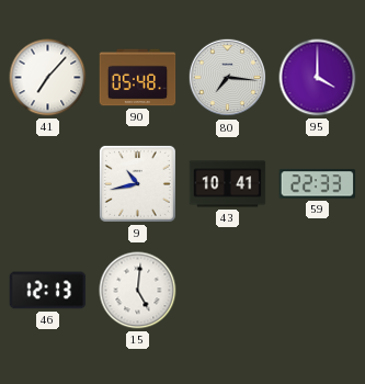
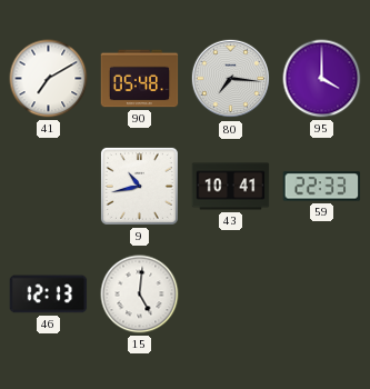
41: 7:07 -> 7:10
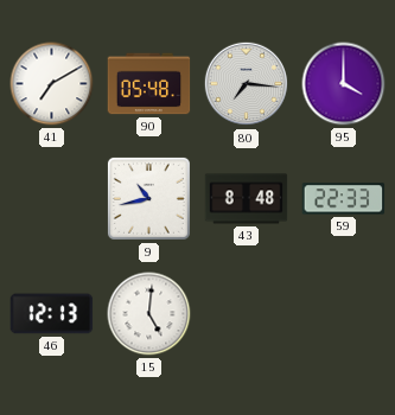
43: 10:41 -> 8:48
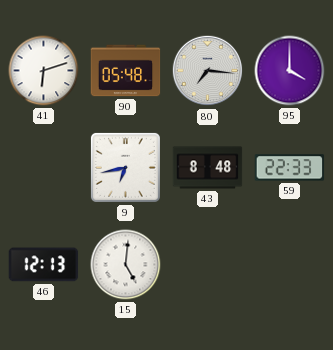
41: 7:10 -> 6:12
9: 10:43 -> 6:43
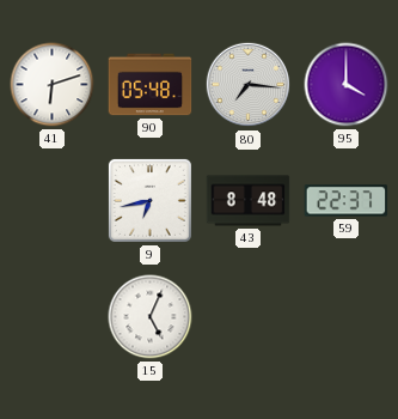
59: 22:33 -> 22:37
46: 12:13 -> none
15: 5:01 -> 5:04
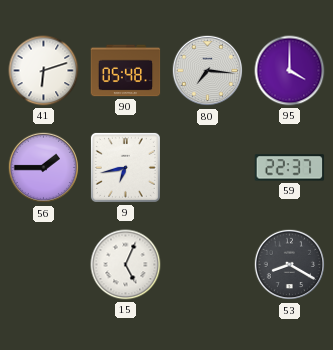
56: none -> 1:45
43: 8:48 -> none
53: none -> 8:20
